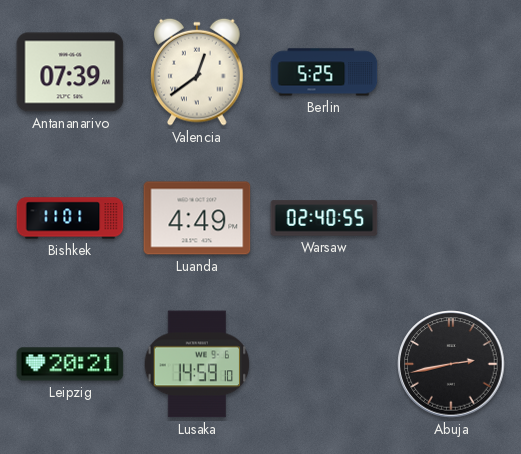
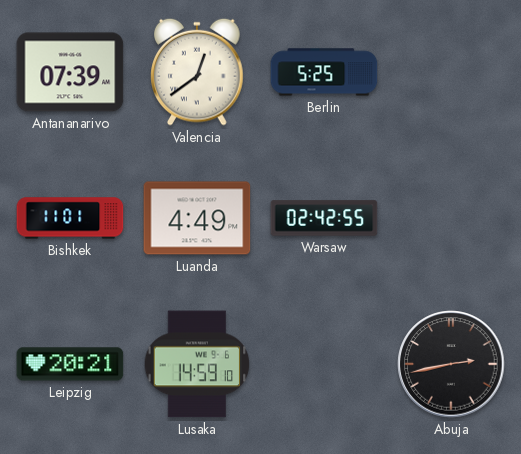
Warsaw: 02:40 -> 02:42
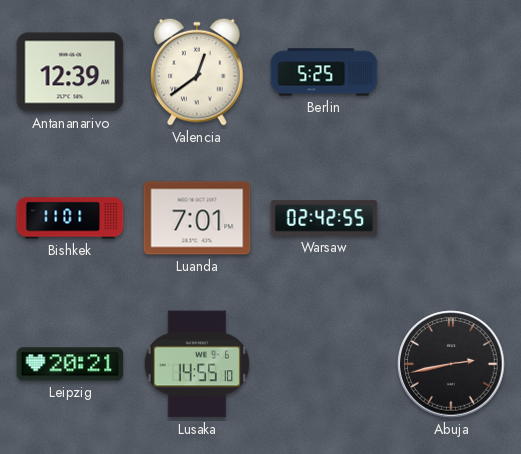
Antananarivo: 07:39 -> 12:39
Luanda: 4:49 -> 7:01
Lusaka: 14:59 -> 14:55
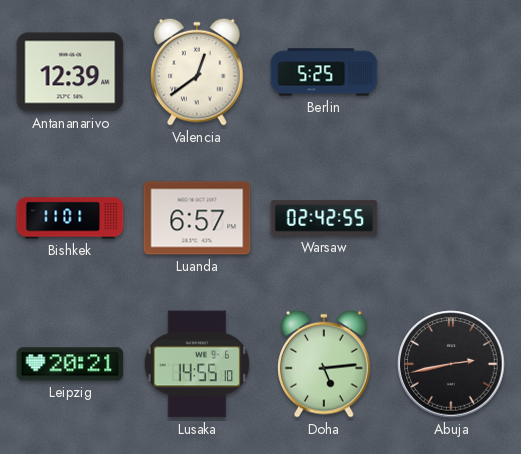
Luanda: 7:01 -> 6:57
Doha: none -> 5:14
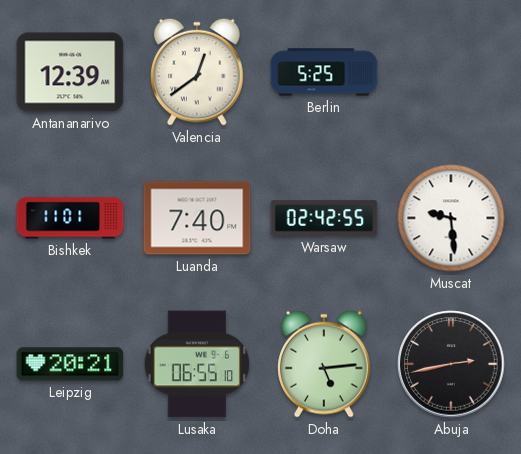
Luanda: 6:57 -> 7:40
Muscat: none -> 9:29
Lusaka: 14:55 -> 06:55
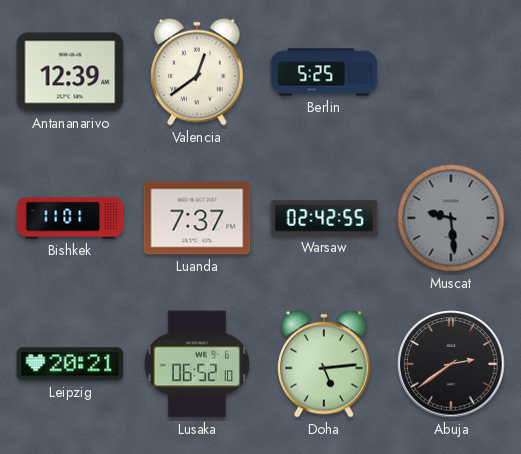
Luanda: 7:40 -> 7:37
Muscat dial: white -> grey
Lusaka: 06:55 -> 06:52
Abuja: 2:43 -> 2:39
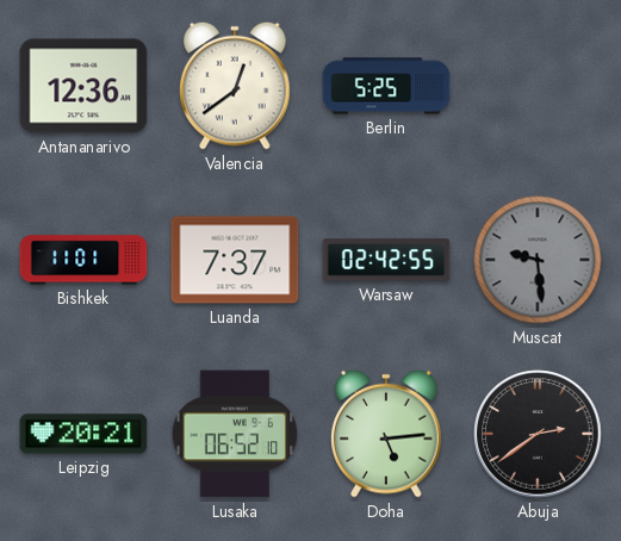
Antananarivo: 12:39 -> 12:36
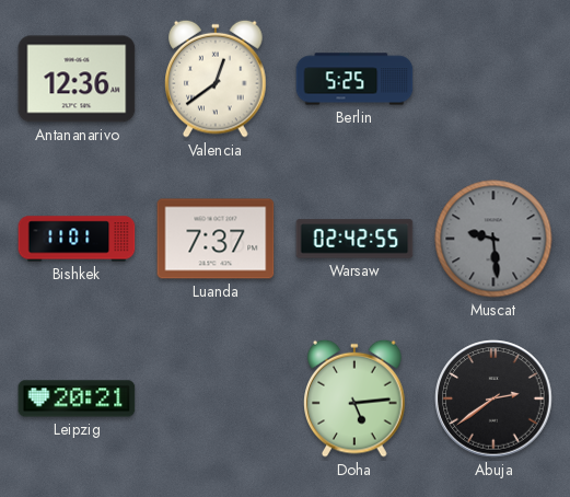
Lusaka: 06:52 -> none
